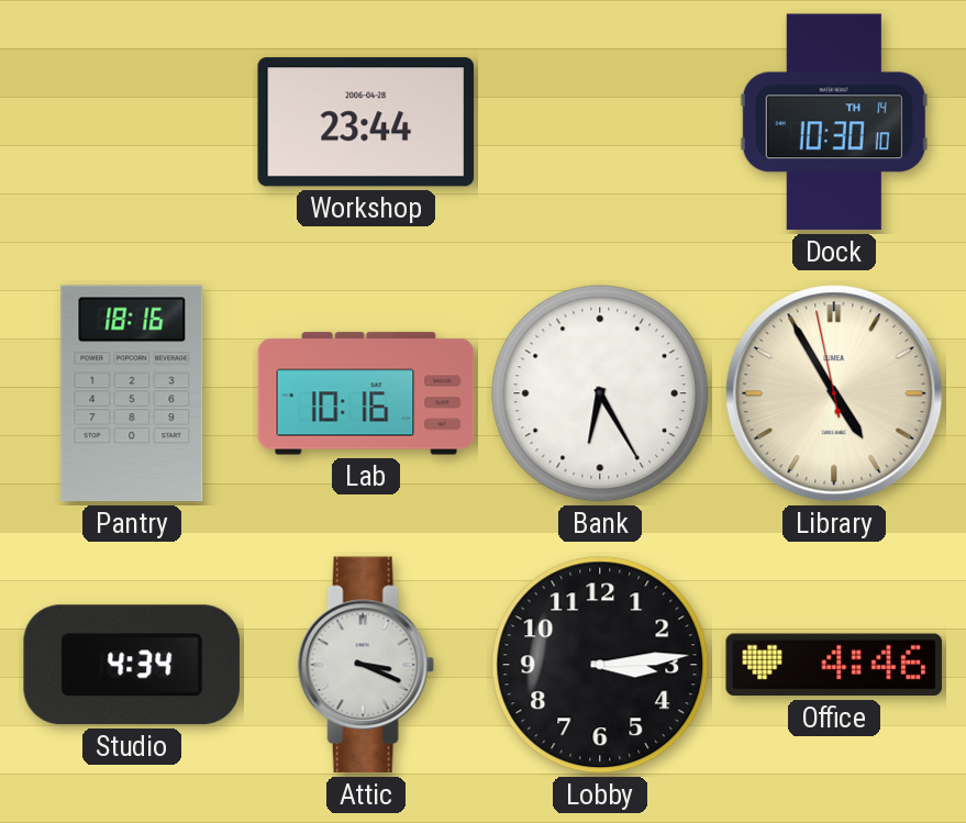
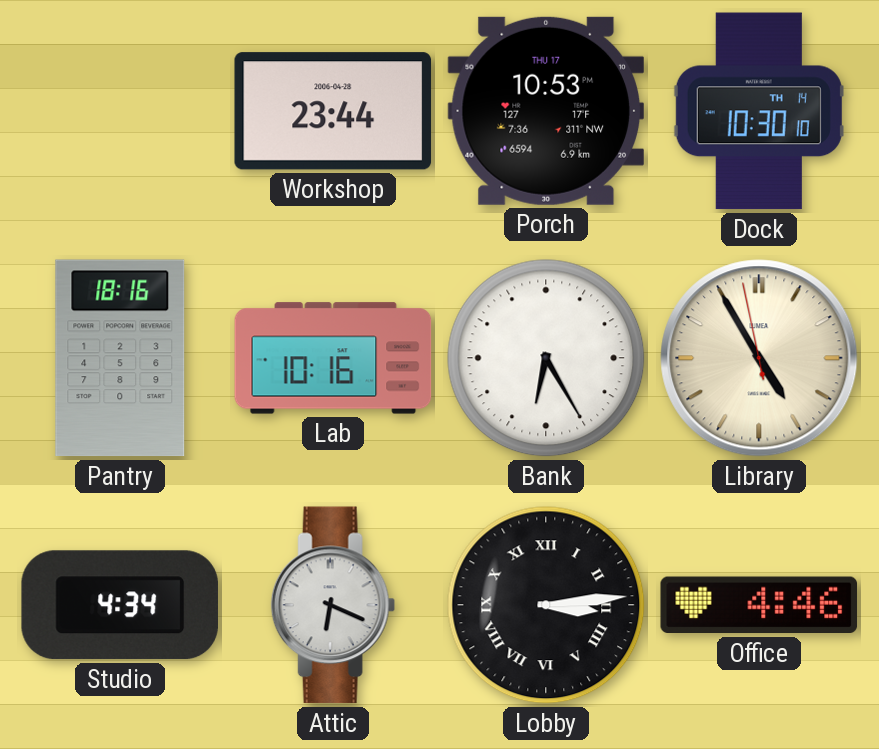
Porch: none -> 10:53
Attic: 3:19 -> 6:19
Lobby numerals: Arabic -> Roman
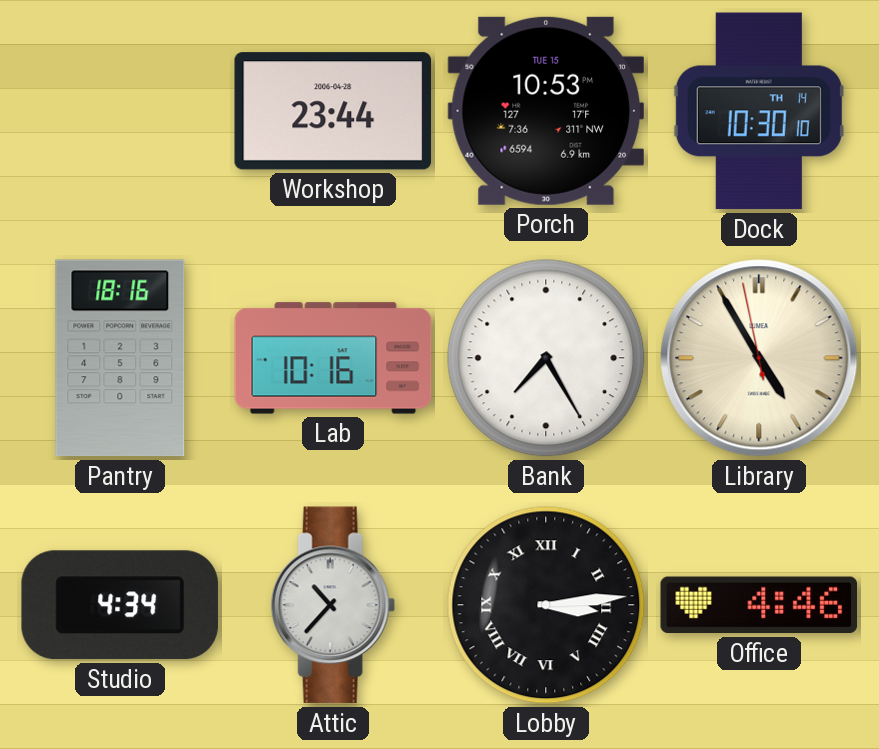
Porch date: THU 17 -> TUE 15
Bank: 6:25 -> 7:25
Attic: 6:19 -> 10:37
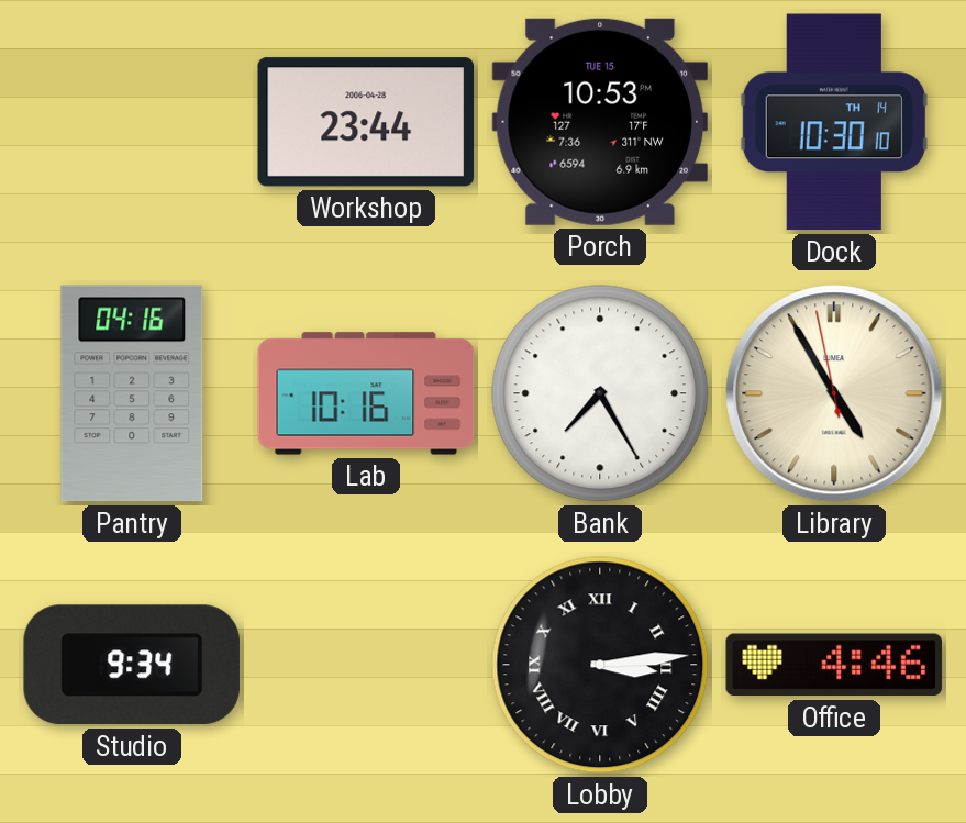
Pantry: 18:16 -> 04:16
Studio: 4:34 -> 9:34
Attic: 10:37 -> none
